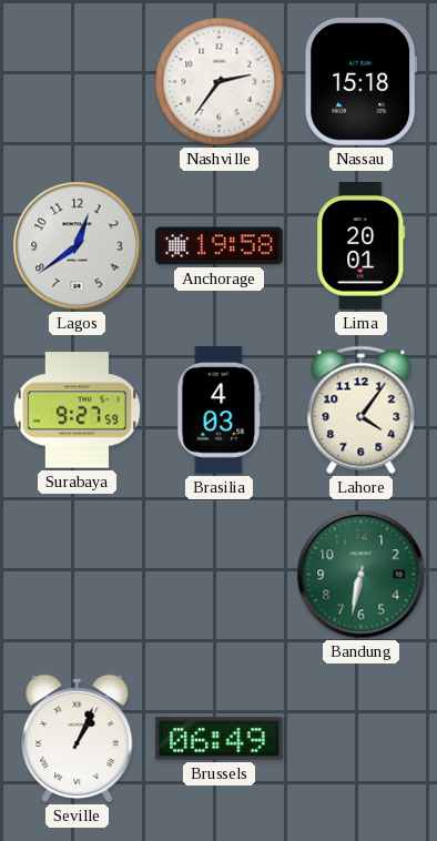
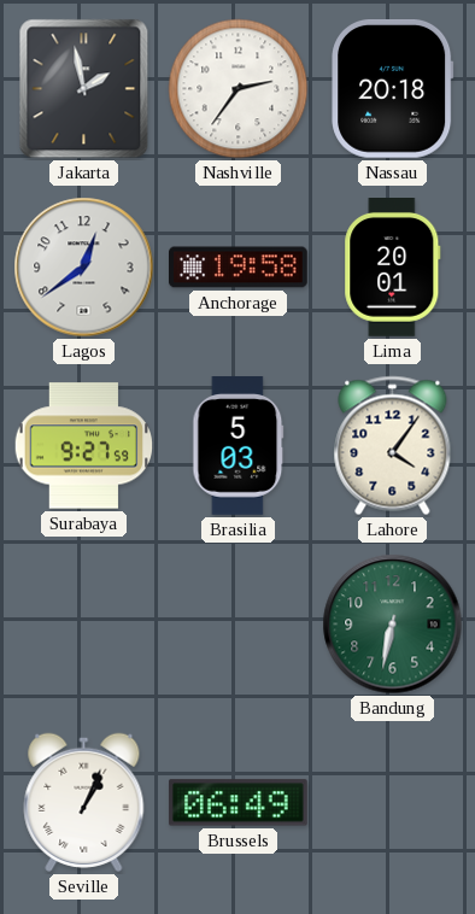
Jakarta: none -> 1:58
Nassau: 15:18 -> 20:18
Brasilia: 4:03 -> 5:03
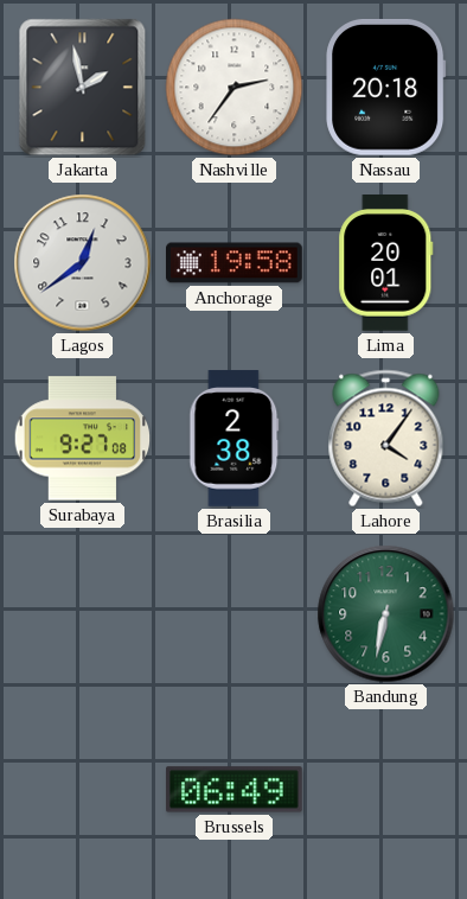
Surabaya: 9:27:59 -> 9:27:08
Brasilia: 5:03 -> 2:38
Seville: 1:04 -> none
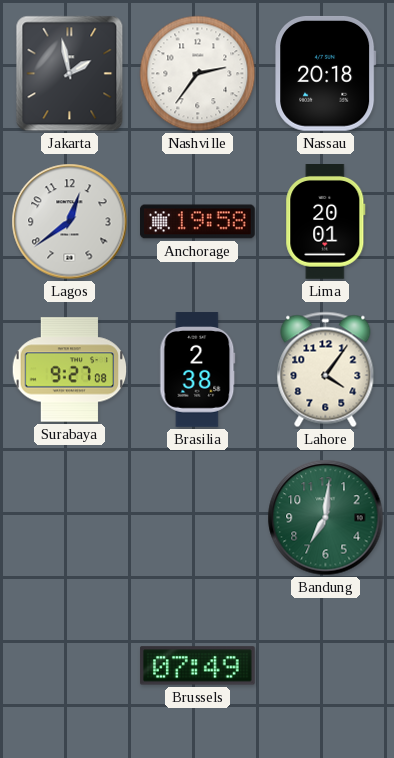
Bandung: 6:32 -> 7:01
Brussels: 06:49 -> 07:49
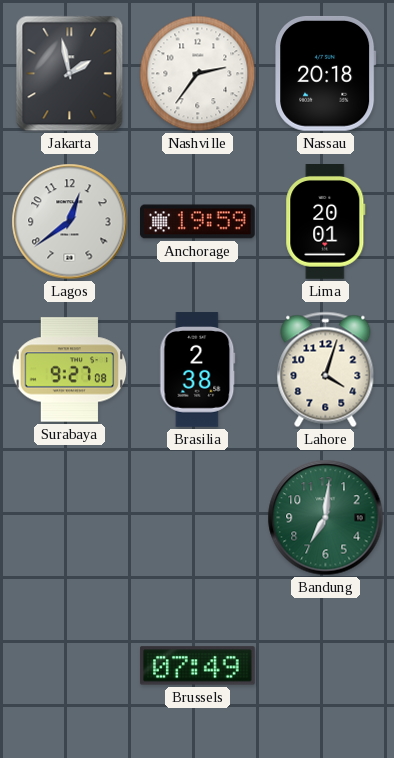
Anchorage: 19:58 -> 19:59
Lahore: 4:06 -> 4:03
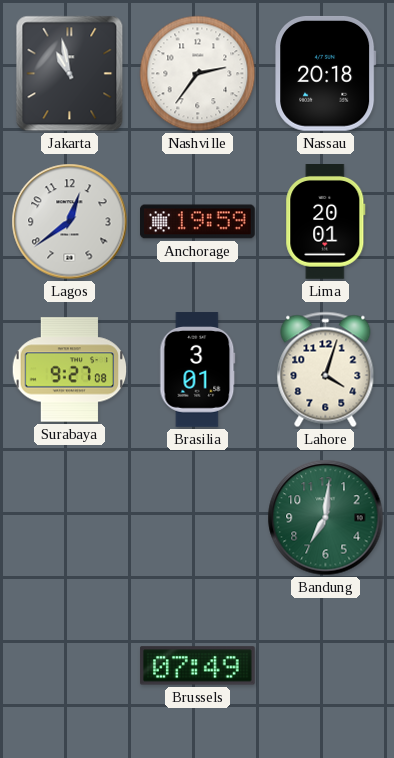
Jakarta: 1:58 -> 10:58
Brasilia: 2:38 -> 3:01
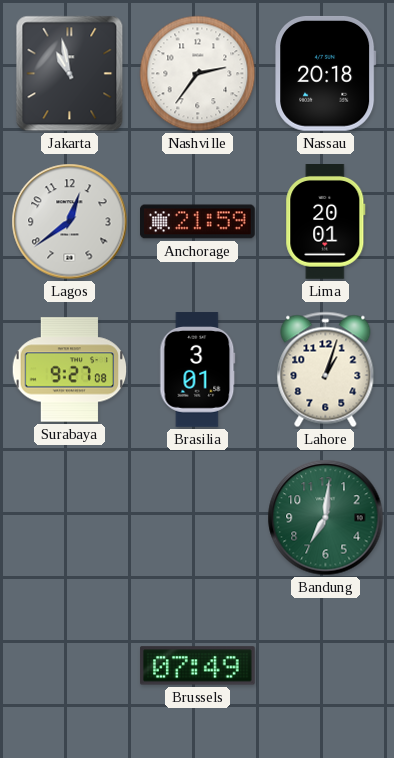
Anchorage: 19:59 -> 21:59
Lahore: 4:03 -> 1:03
